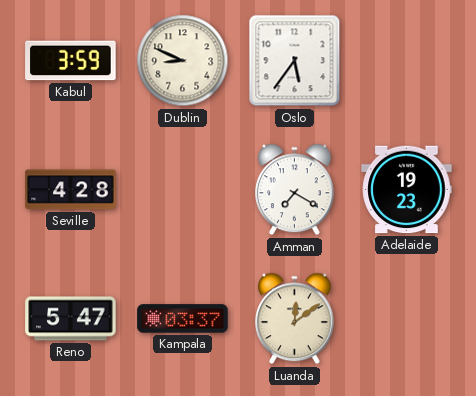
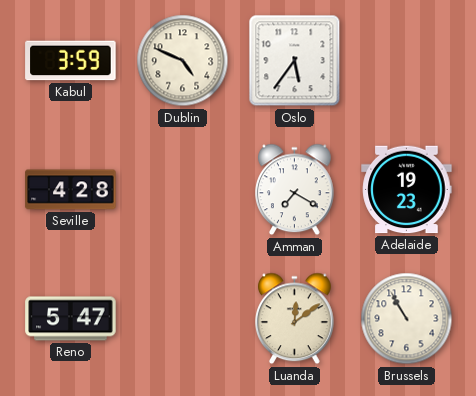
Dublin: 8:49 -> 4:49
Kampala: 03:37 -> none
Brussels: none -> 10:55
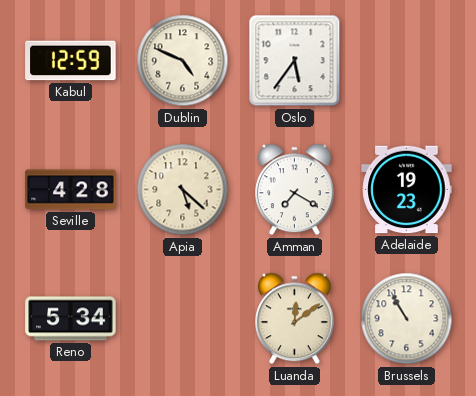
Kabul: 3:59 -> 12:59
Apia: none -> 5:22
Reno: 5:47 -> 5:34
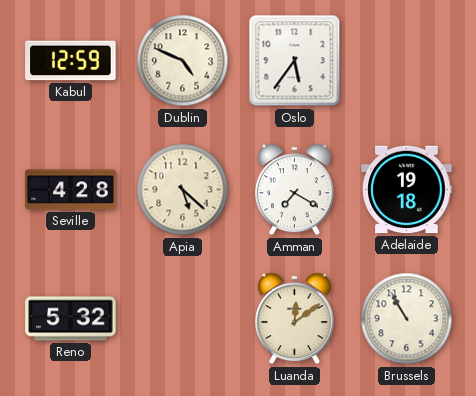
Adelaide: 19:23 -> 19:18
Reno: 5:34 -> 5:32
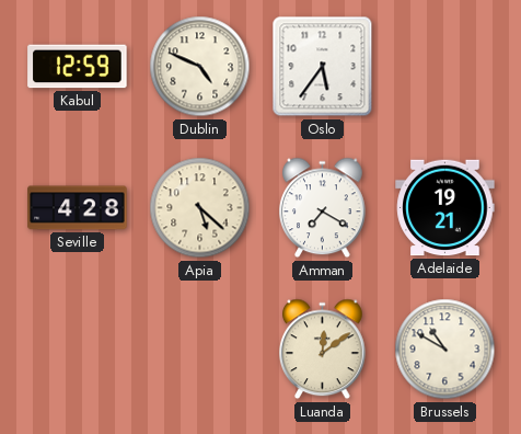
Adelaide: 19:18 -> 19:21
Reno: 5:32 -> none
Brussels: 10:55 -> 10:50
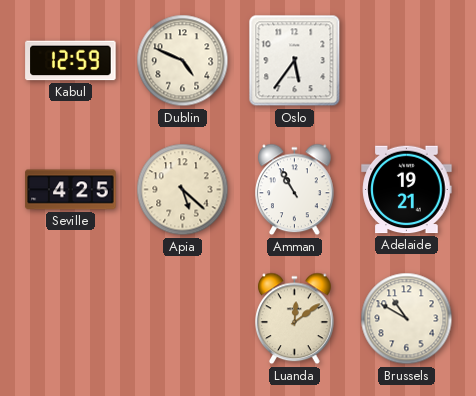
Seville: 4:28 -> 4:25
Amman: 7:20 -> 10:55
